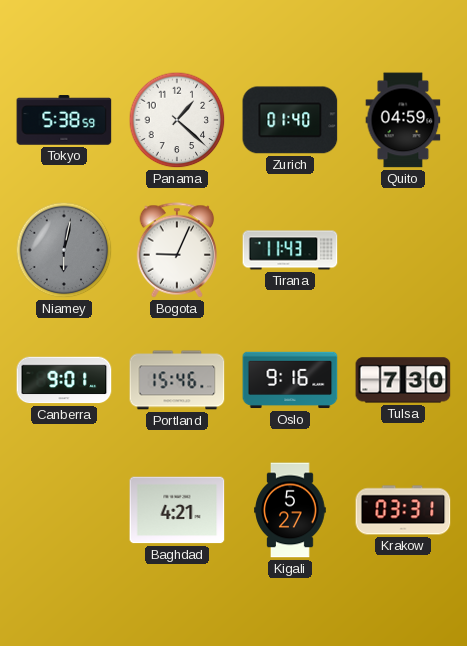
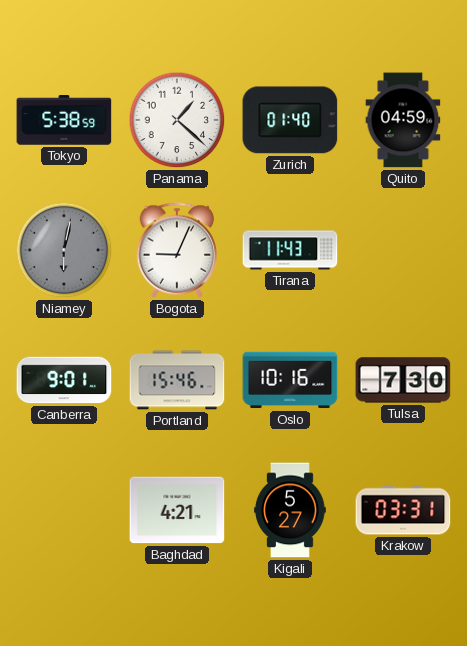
Oslo: 9:16 -> 10:16
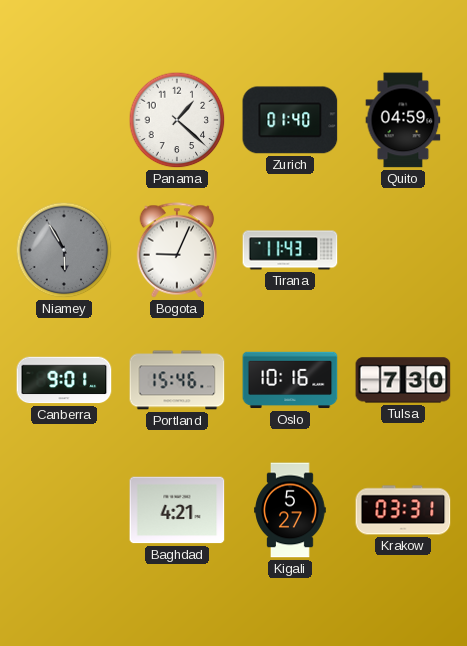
Tokyo: 5:38 -> none
Niamey: 6:02 -> 5:55
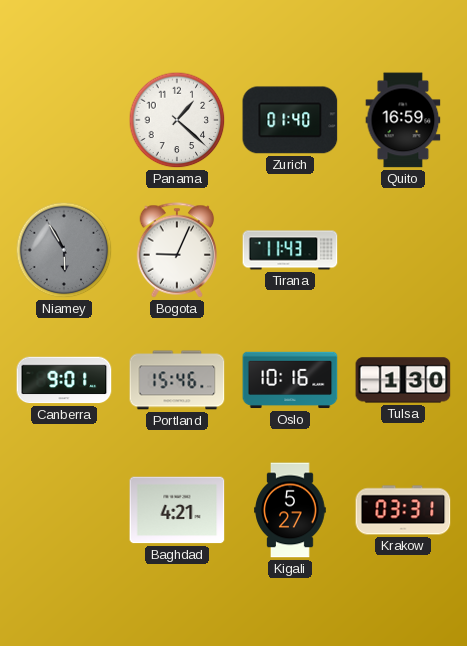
Quito: 04:59 -> 16:59
Tulsa: 7:30 -> 1:30
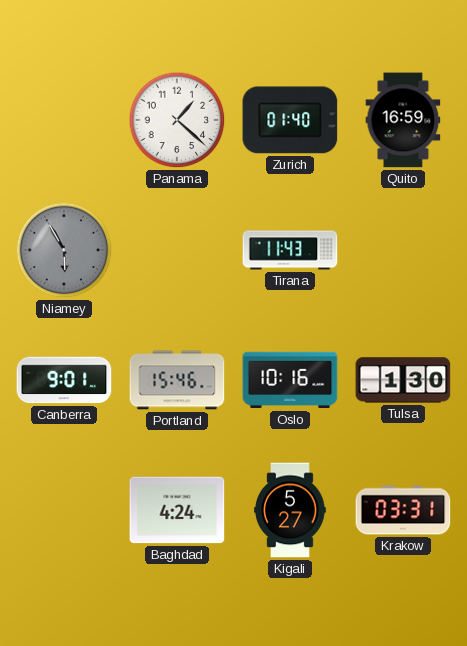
Bogota: 9:04 -> none
Baghdad: 4:21 -> 4:24
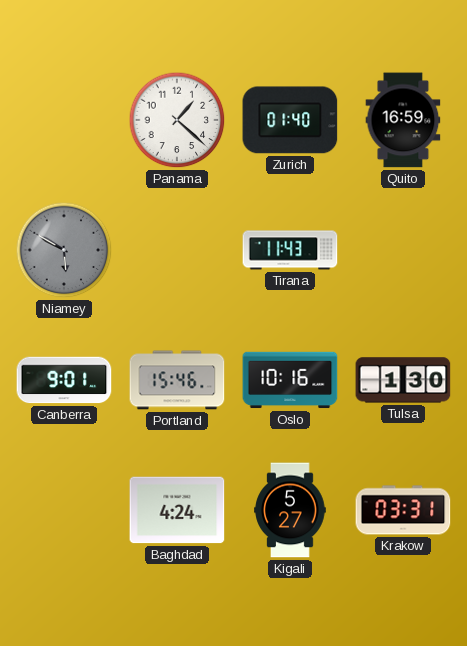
Niamey: 5:55 -> 5:50
